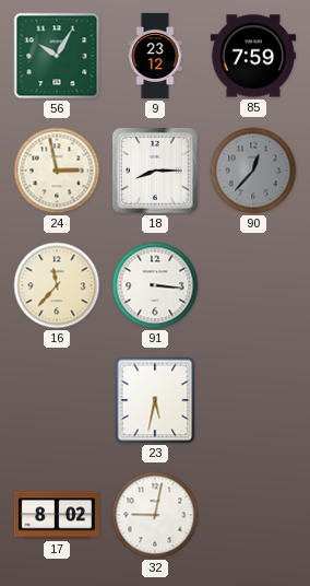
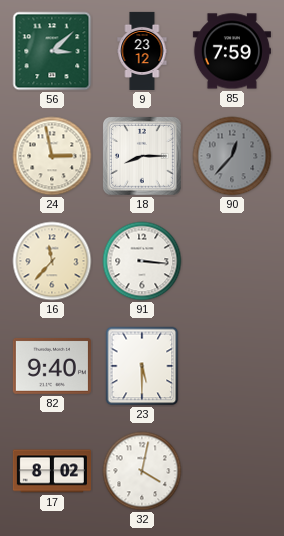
56: 10:05 -> 3:08
82: none -> 9:40
23: 5:32 -> 5:30
32: 9:02 -> 4:02
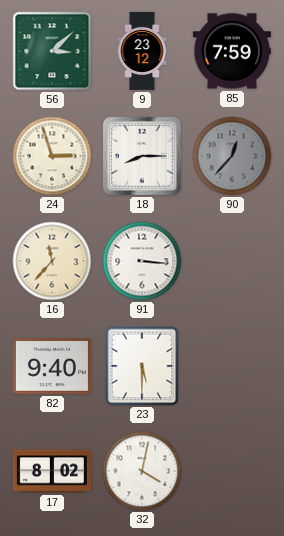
24: 2:58 -> 2:57
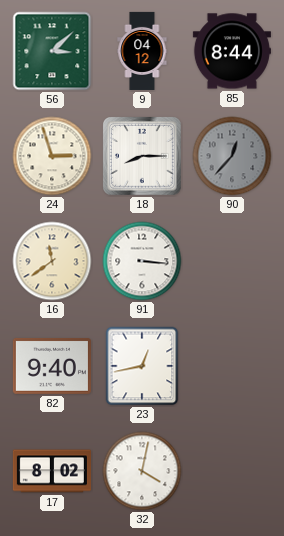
9: 23:12 -> 04:12
85: 7:59 -> 8:44
16: 11:37 -> 11:39
23: 5:30 -> 12:43
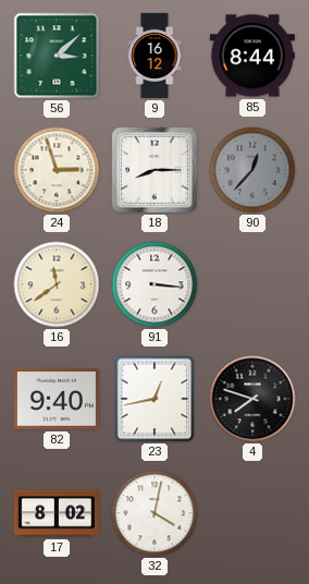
9: 04:12 -> 16:12
4: none -> 7:48
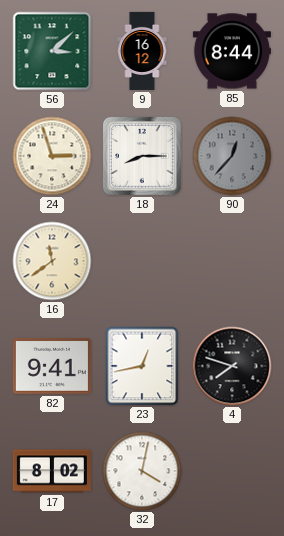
91: 3:16 -> none
82: 9:40 -> 9:41
